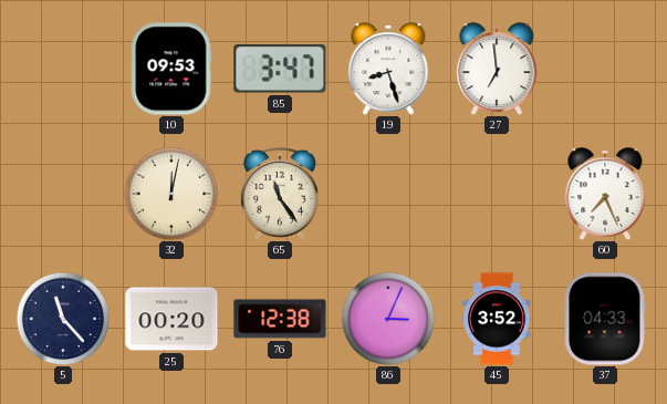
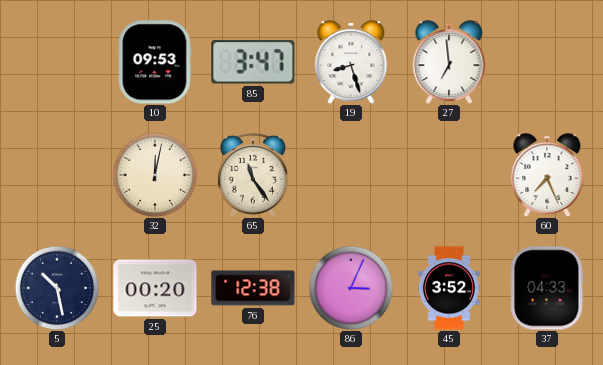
5: 11:23 -> 10:28
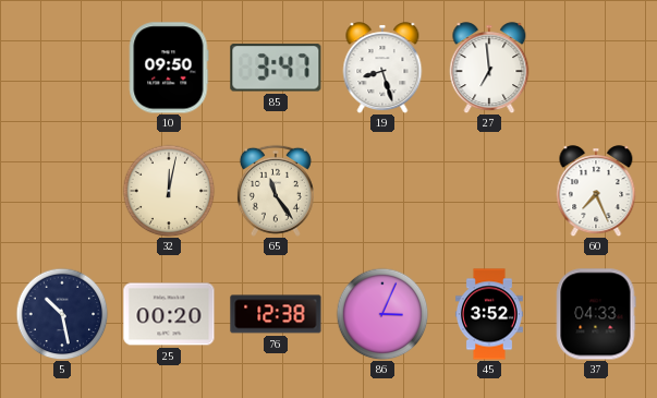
10: 09:53 -> 09:50
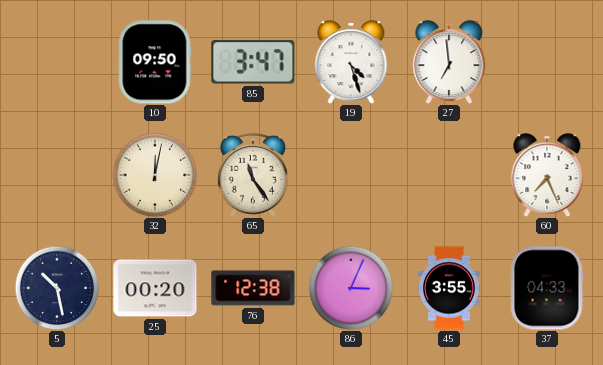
19: 8:27 -> 4:27
45: 3:52 -> 3:55
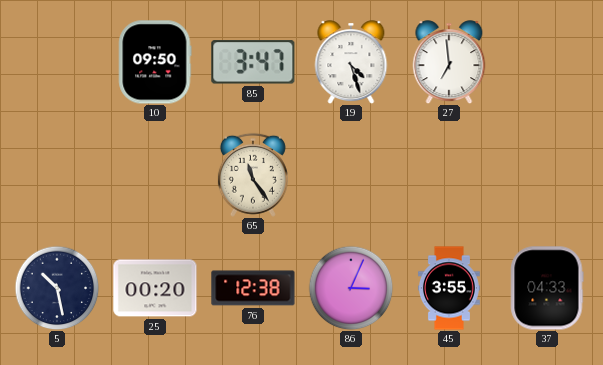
32: 12:02 -> none
60: 7:26 -> none
